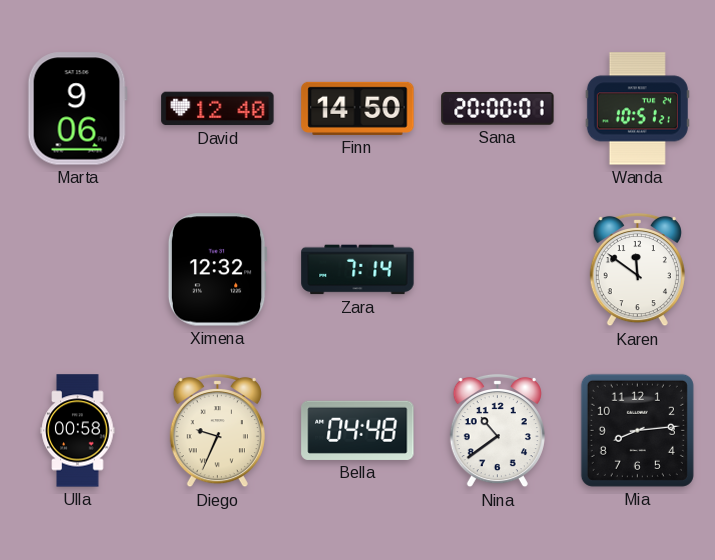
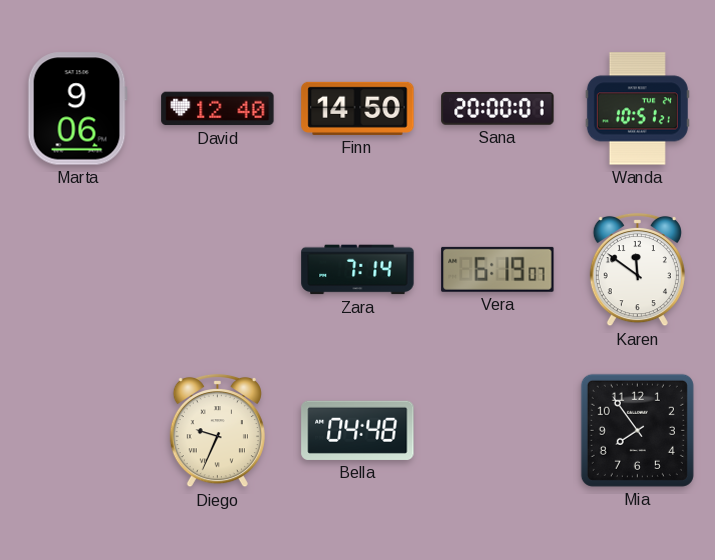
Ximena: 12:32 -> none
Vera: none -> 6:19
Ulla: 00:58 -> none
Nina: 10:39 -> none
Mia: 8:14 -> 7:54
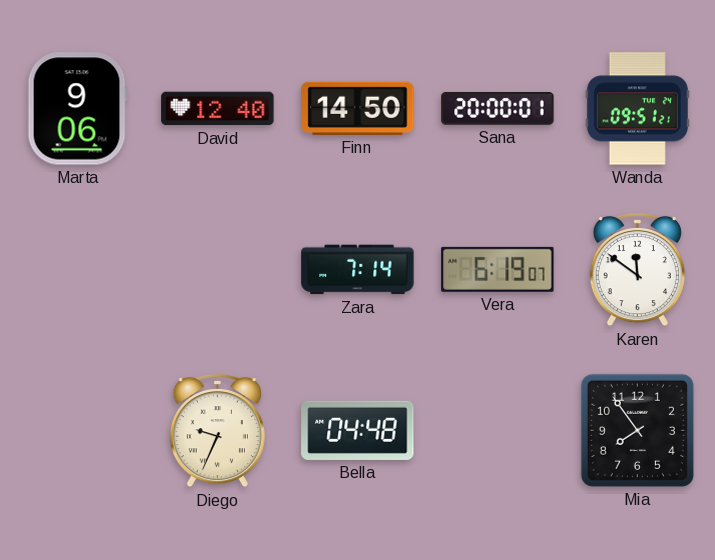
Wanda: 10:51 -> 09:51
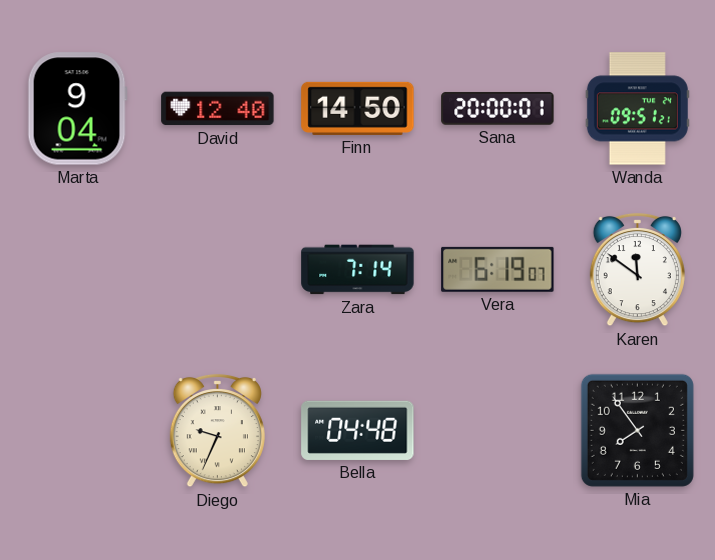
Marta: 9:06 -> 9:04
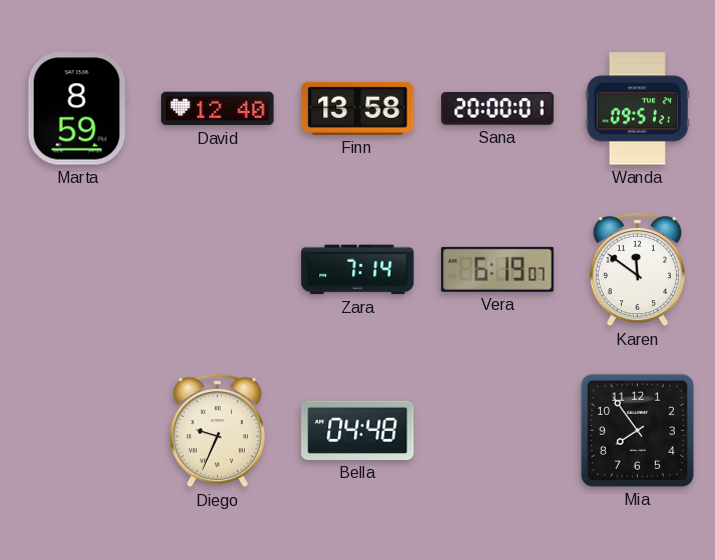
Marta: 9:04 -> 8:59
Finn: 14:50 -> 13:58
